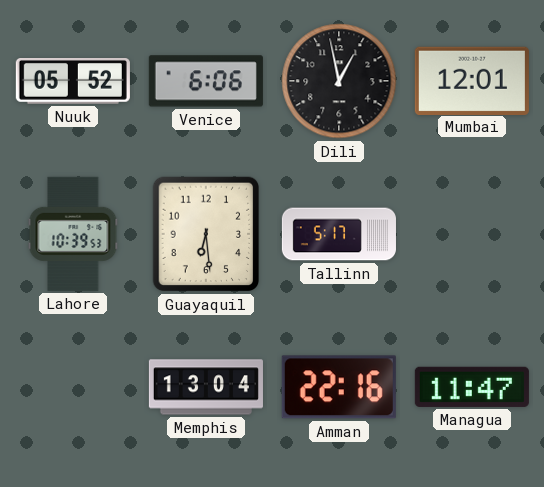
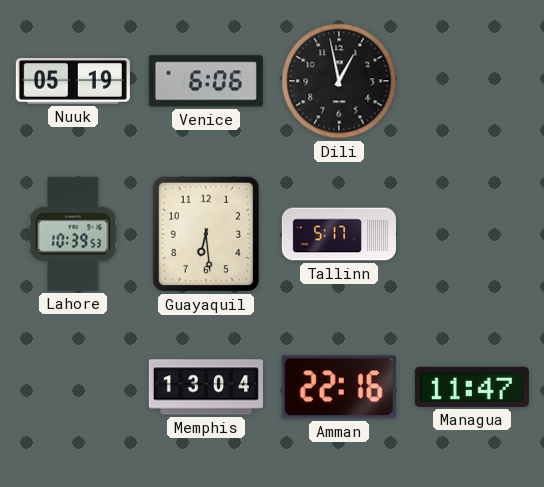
Nuuk: 05:52 -> 05:19
Mumbai: 12:01 -> none
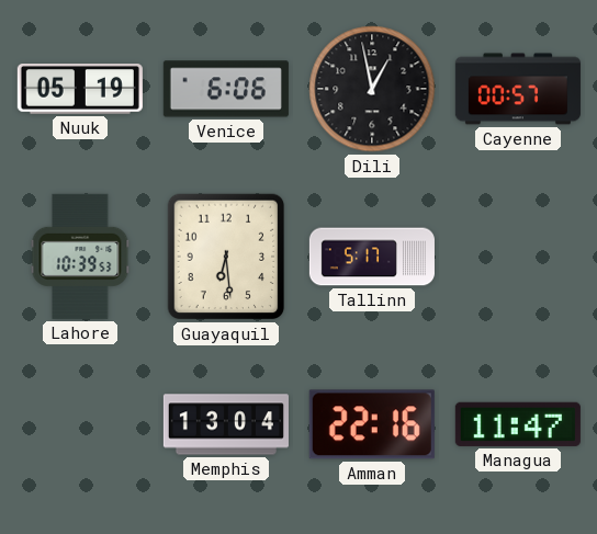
Cayenne: none -> 00:57
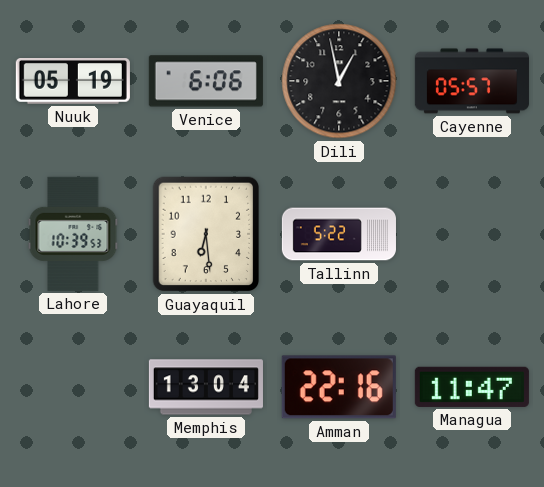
Cayenne: 00:57 -> 05:57
Tallinn: 5:17 -> 5:22
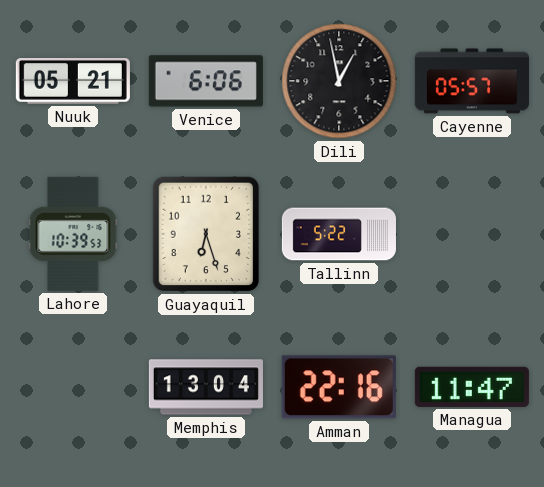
Nuuk: 05:19 -> 05:21
Guayaquil: 6:29 -> 6:27
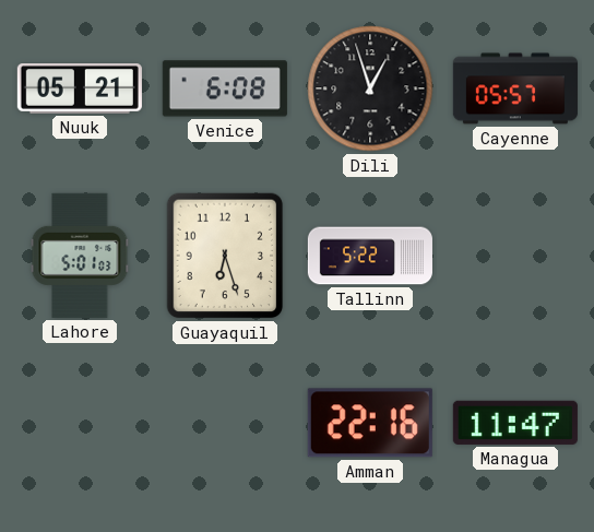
Venice: 6:06 -> 6:08
Dili: 12:58 -> 12:57
Lahore: 10:39 -> 5:01
Memphis: 13:04 -> none
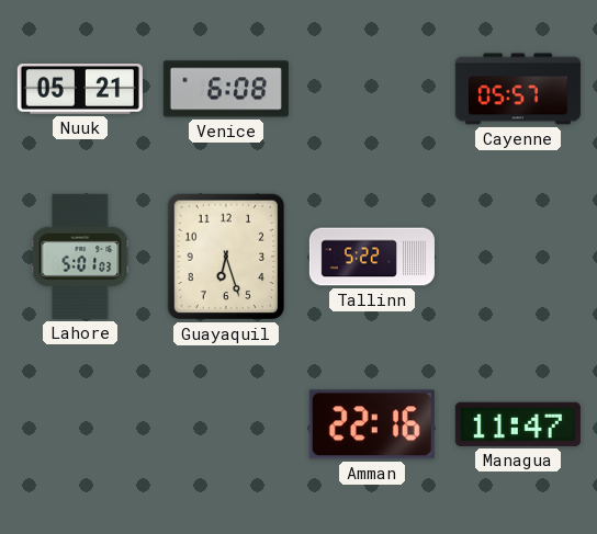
Dili: 12:57 -> none
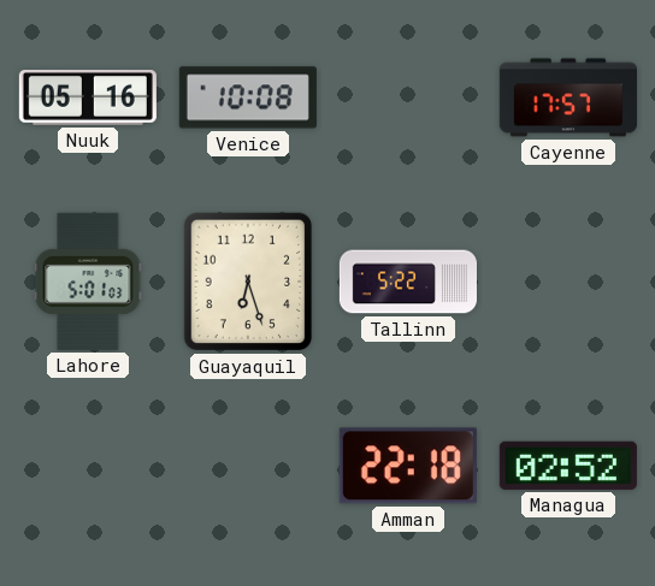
Nuuk: 05:21 -> 05:16
Venice: 6:08 -> 10:08
Cayenne: 05:57 -> 17:57
Amman: 22:16 -> 22:18
Managua: 11:47 -> 02:52
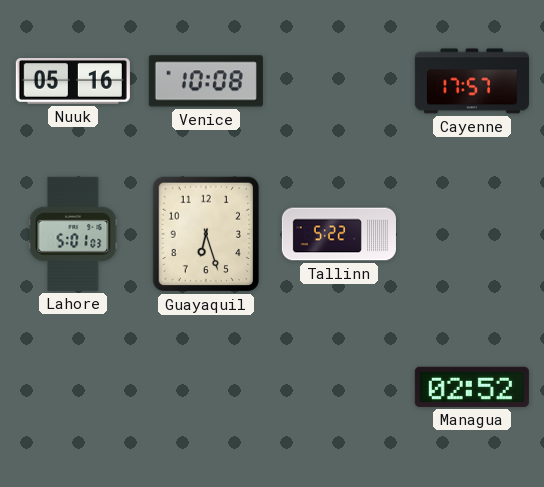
Amman: 22:18 -> none
